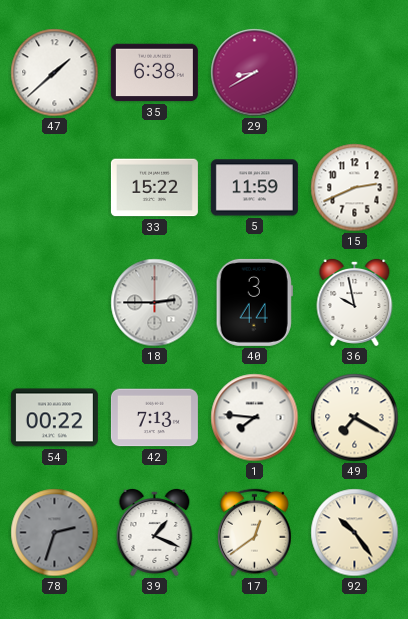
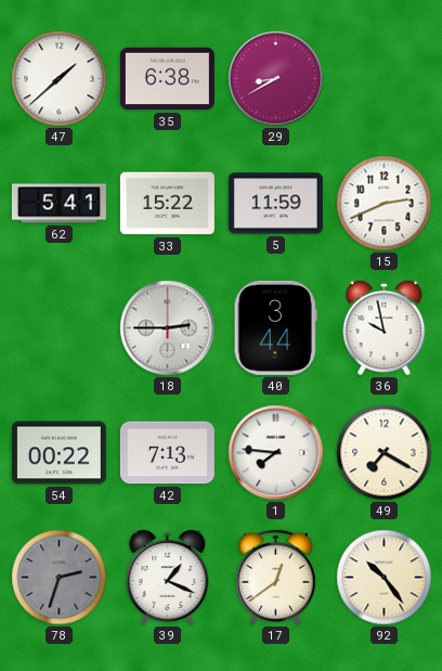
62: none -> 5:41
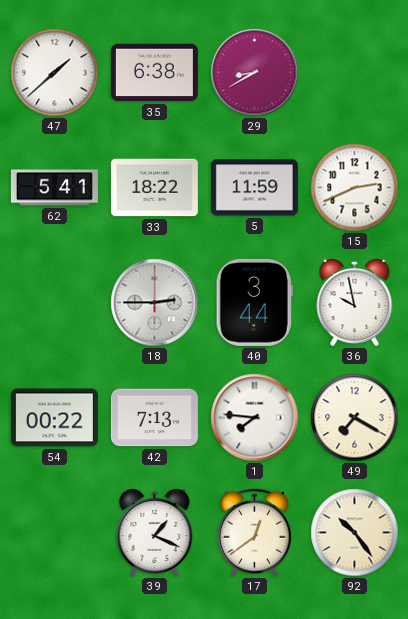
33: 15:22 -> 18:22
78: 2:33 -> none
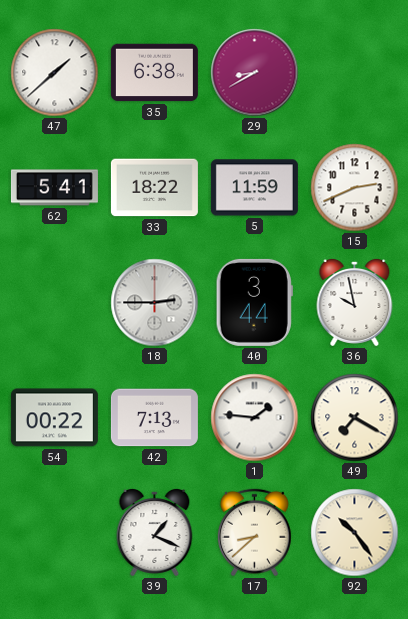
1: 7:46 -> 1:46
17: 12:39 -> 8:38
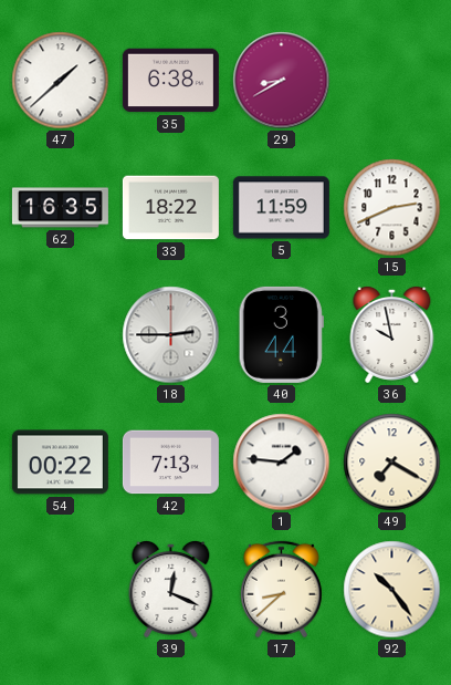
62: 5:41 -> 16:35
39: 1:19 -> 12:19
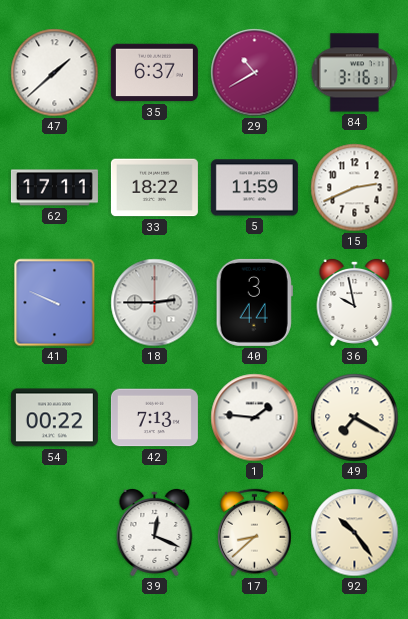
35: 6:38 -> 6:37
29: 8:40 -> 10:40
84: none -> 3:16
62: 16:35 -> 17:11
41: none -> 9:49
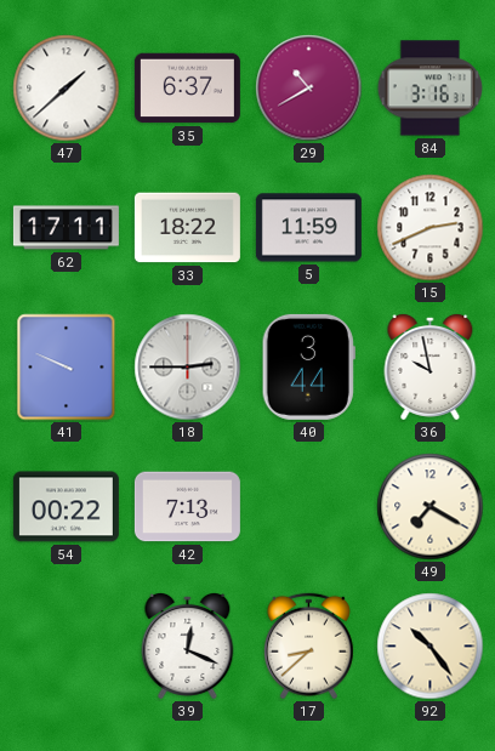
1: 1:46 -> none
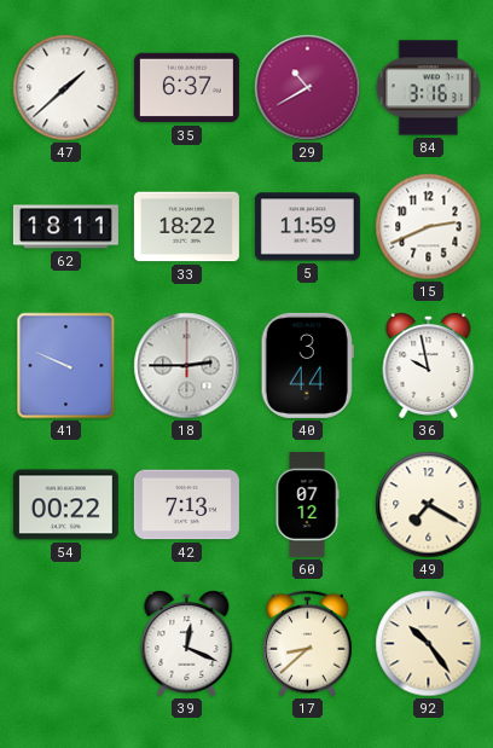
62: 17:11 -> 18:11
60: none -> 07:12
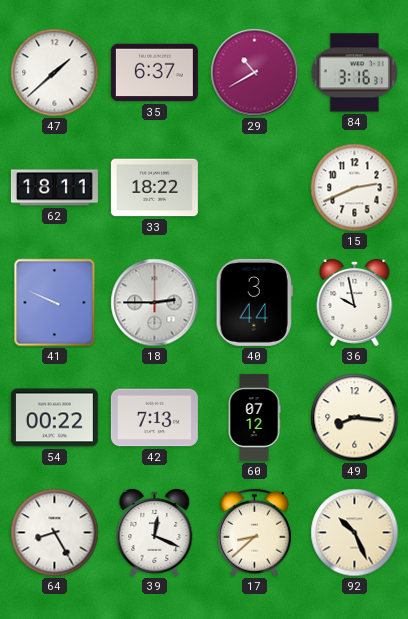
5: 11:59 -> none
49: 7:20 -> 8:16
64: none -> 8:25
92: 10:24 -> 10:26
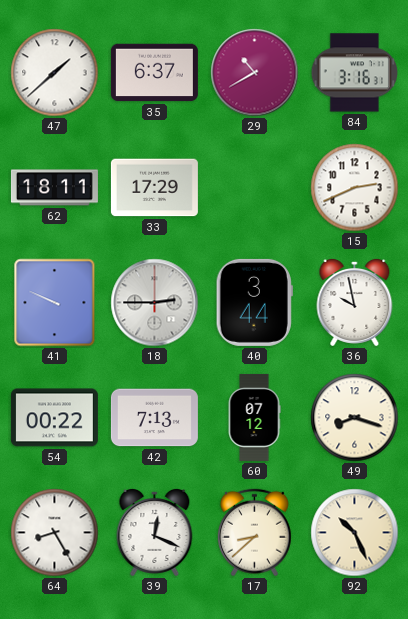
33: 18:22 -> 17:29
49: 8:16 -> 8:18
